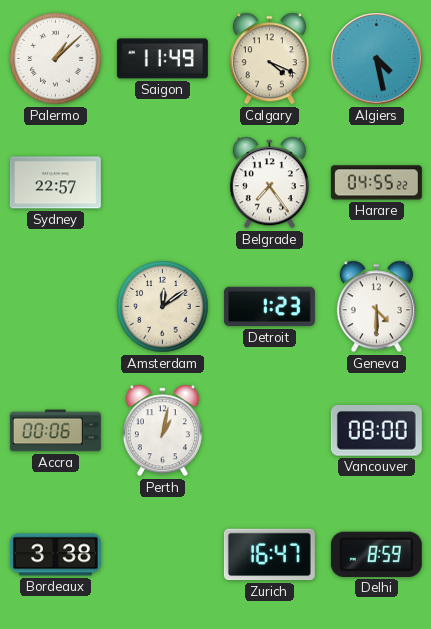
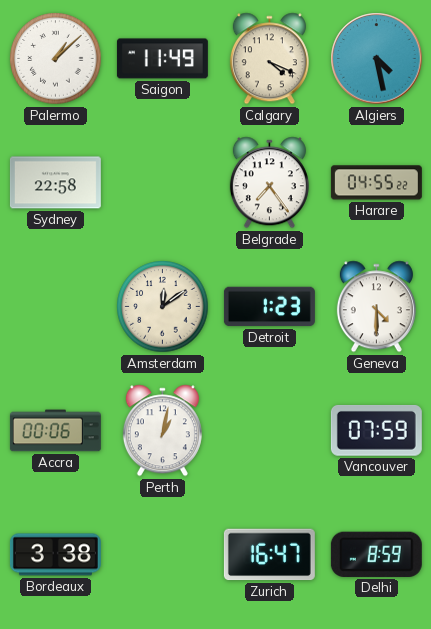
Sydney: 22:57 -> 22:58
Vancouver: 08:00 -> 07:59
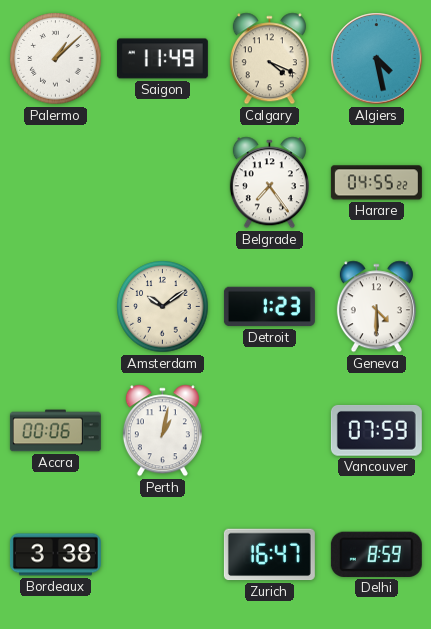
Sydney: 22:58 -> none
Amsterdam: 12:09 -> 10:09
